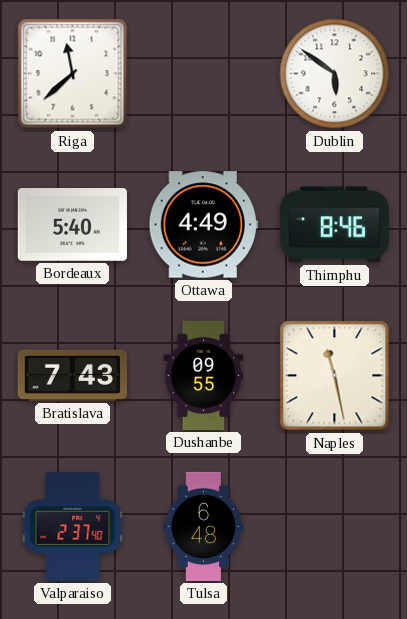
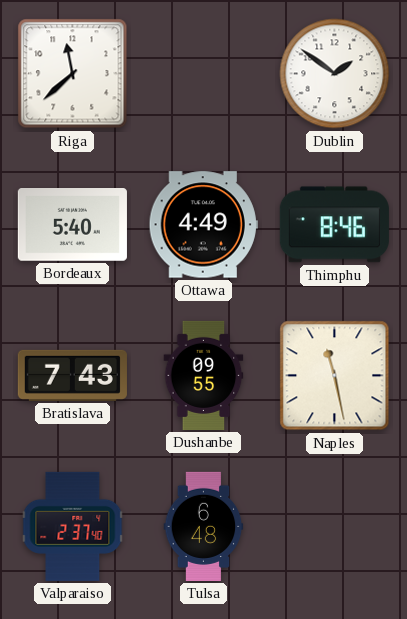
Dublin: 5:51 -> 1:51
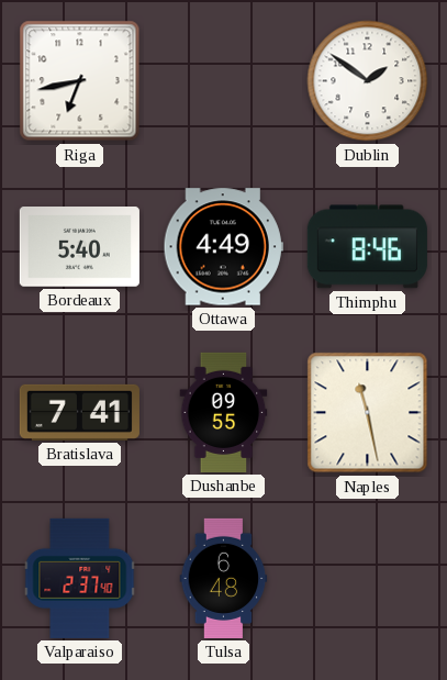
Riga: 11:38 -> 6:43
Bratislava: 7:43 -> 7:41
